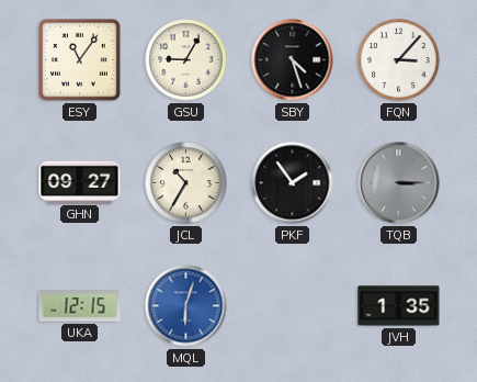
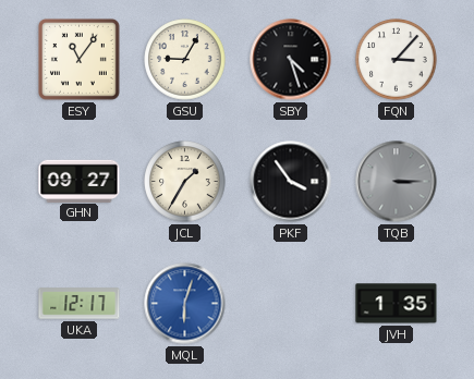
JCL: 10:35 -> 1:35
PKF: 1:54 -> 3:54
UKA: 12:15 -> 12:17
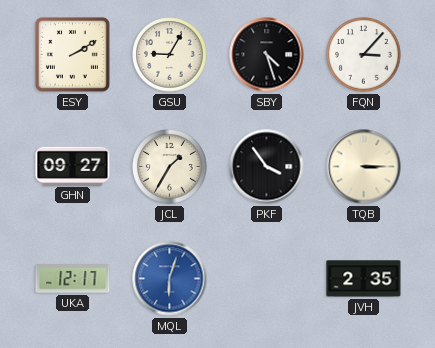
ESY: 11:06 -> 2:10
TQB dial: grey -> cream
JVH: 1:35 -> 2:35
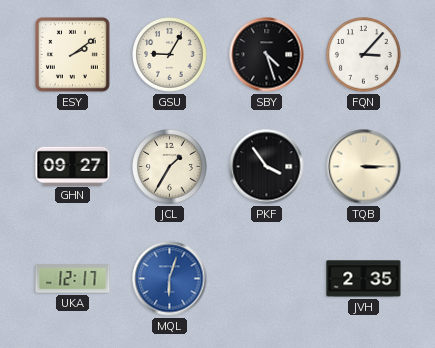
ESY: 2:10 -> 2:09
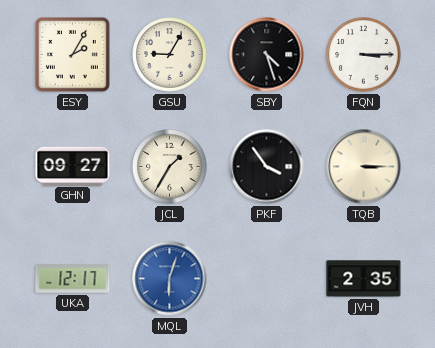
ESY: 2:09 -> 2:05
FQN: 3:07 -> 3:15
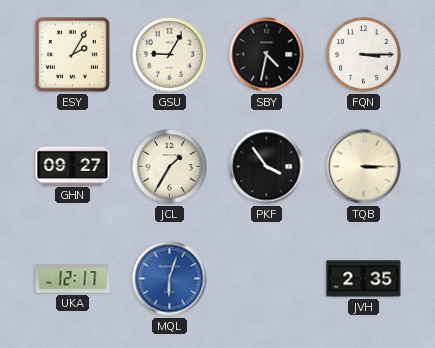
SBY: 4:27 -> 4:32
